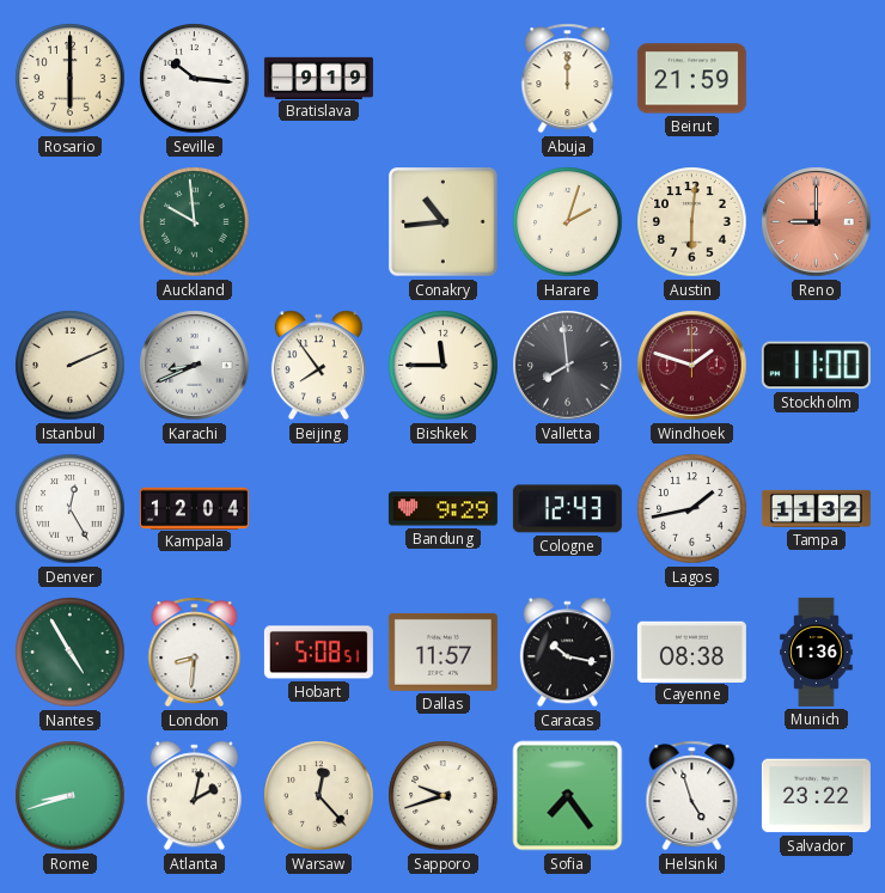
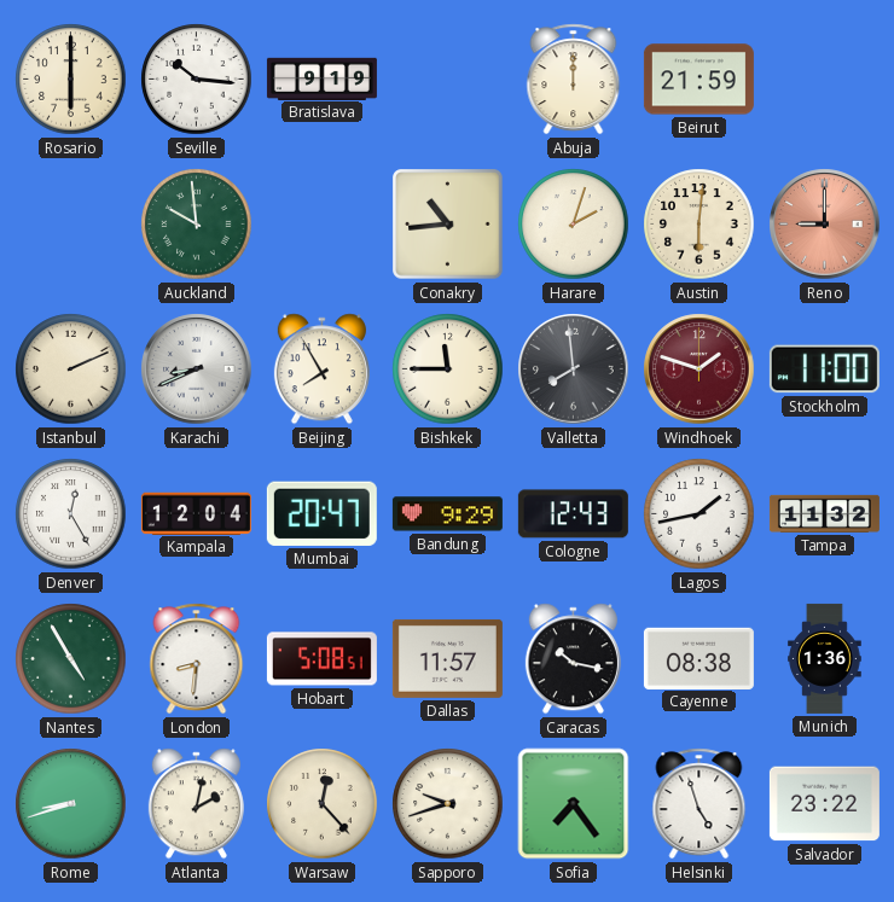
Beijing: 7:54 -> 7:55
Mumbai: none -> 20:47
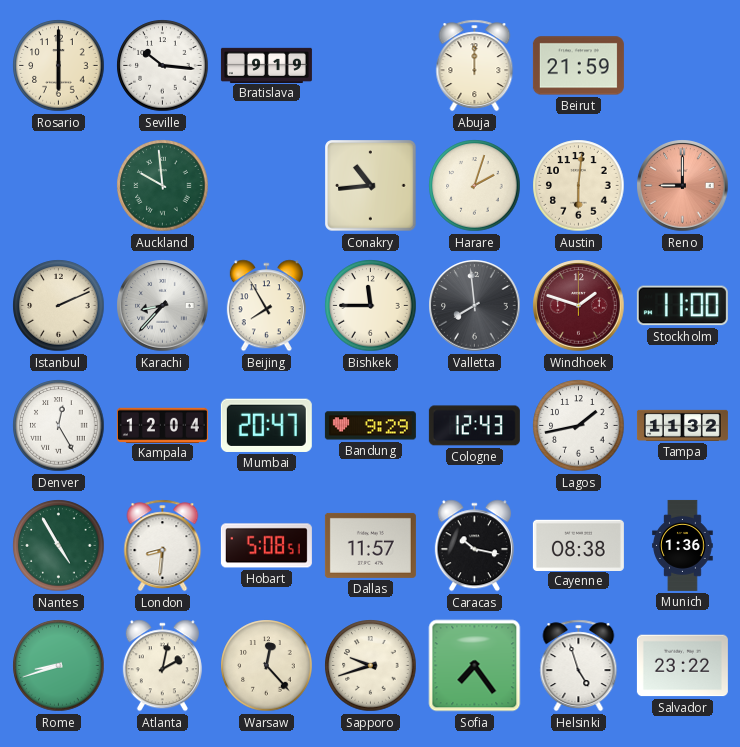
Karachi: 8:41 -> 8:37
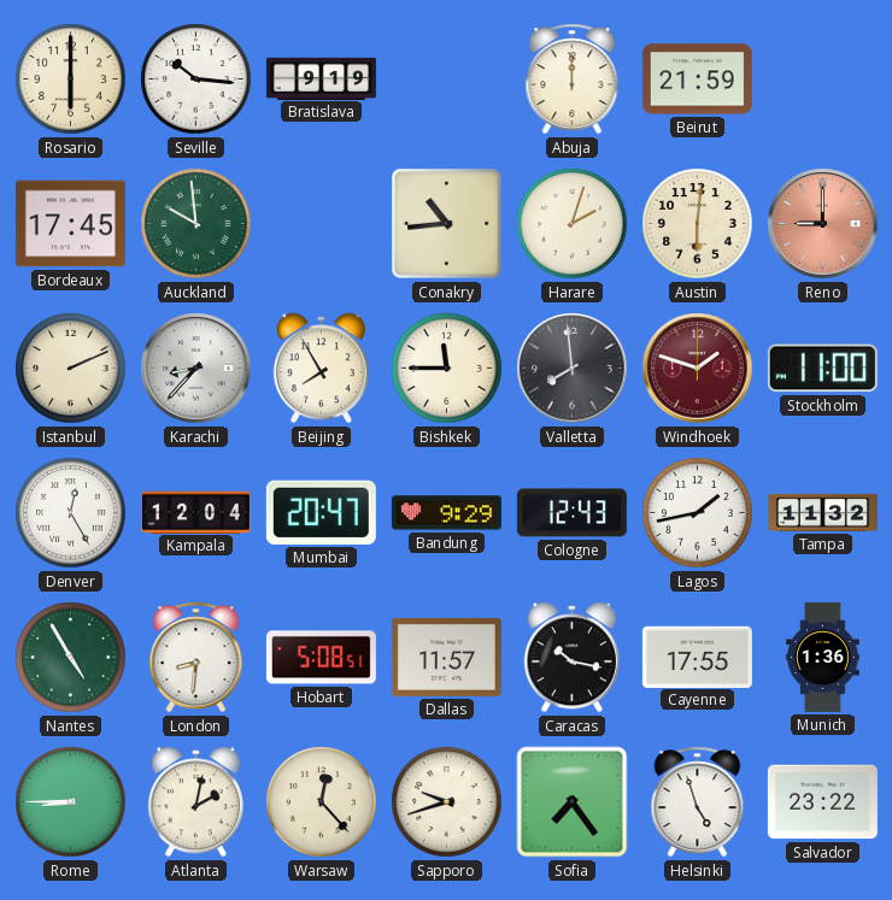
Bordeaux: none -> 17:45
Cayenne: 08:38 -> 17:55
Rome: 8:42 -> 8:45
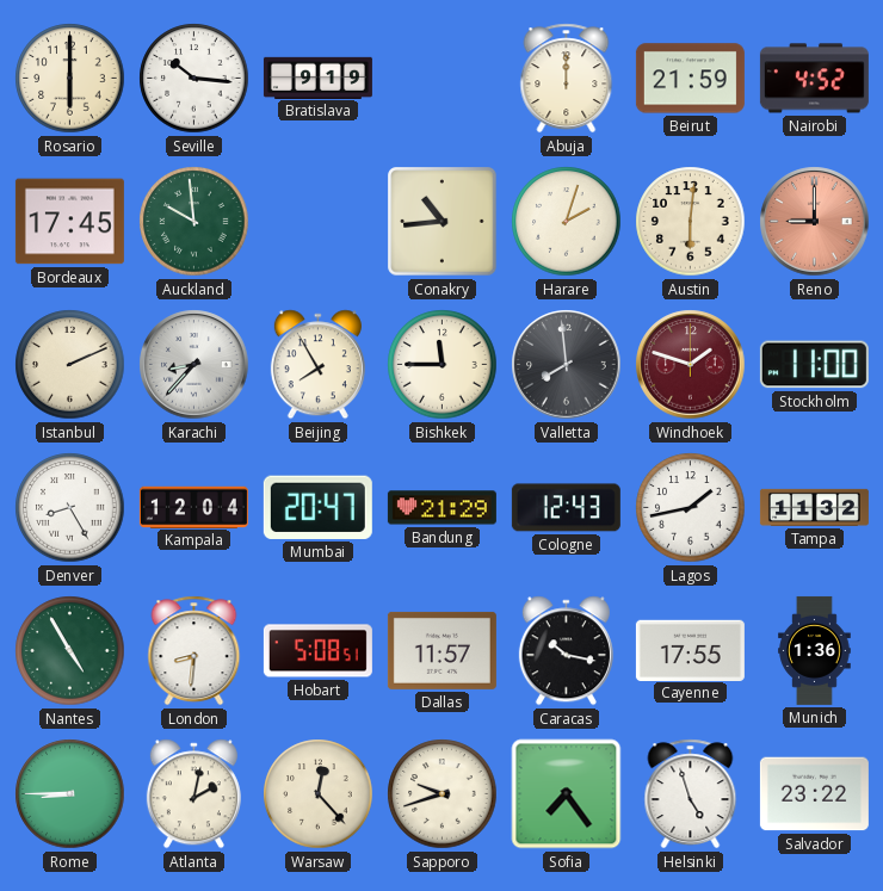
Nairobi: none -> 4:52
Denver: 12:25 -> 8:25
Bandung: 9:29 -> 21:29
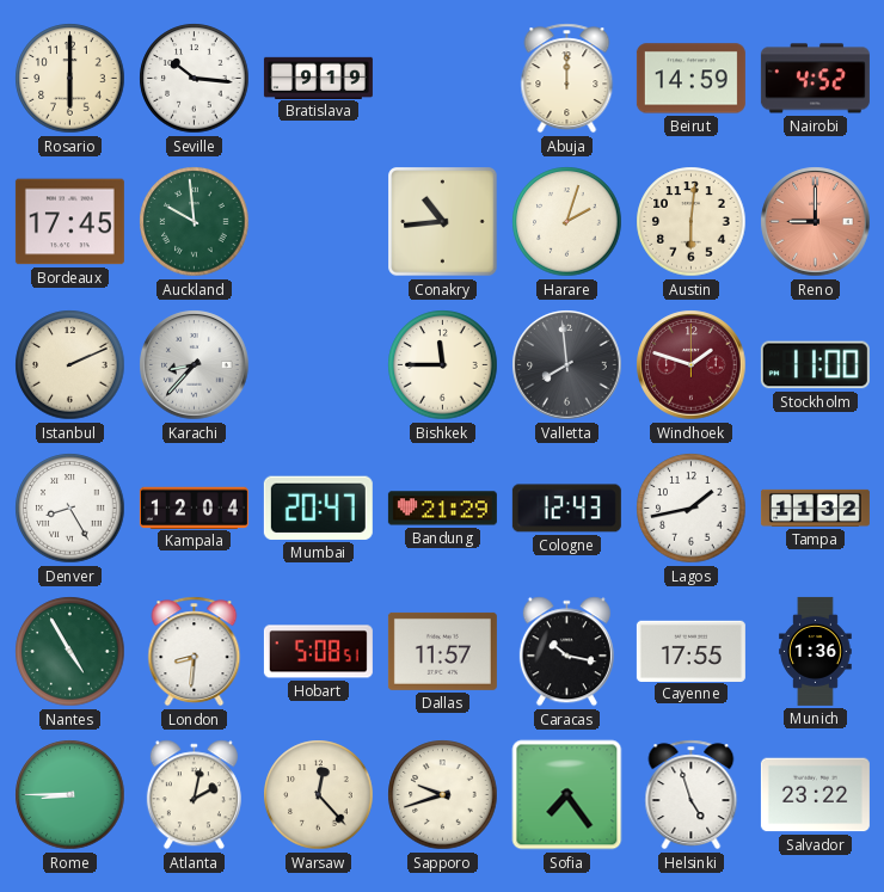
Beirut: 21:59 -> 14:59
Beijing: 7:55 -> none
